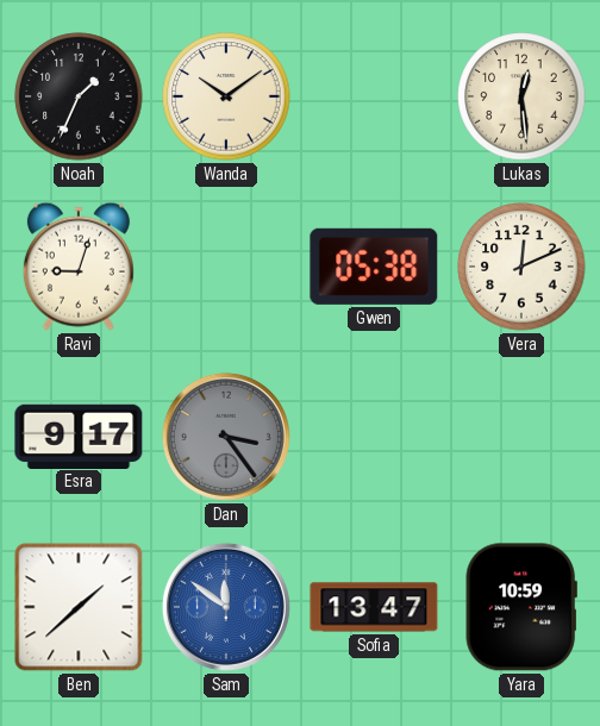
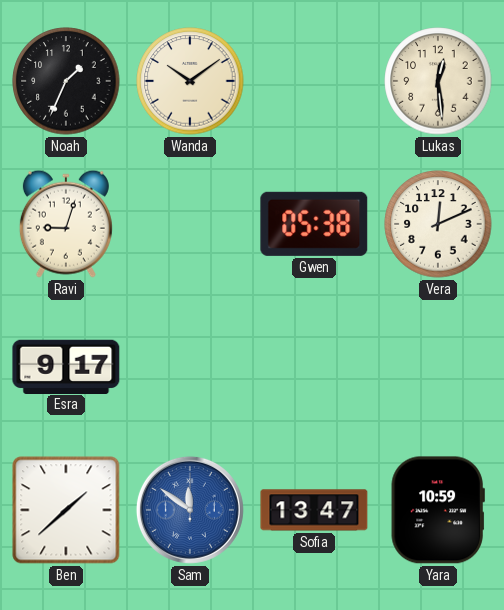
Dan: 3:24 -> none
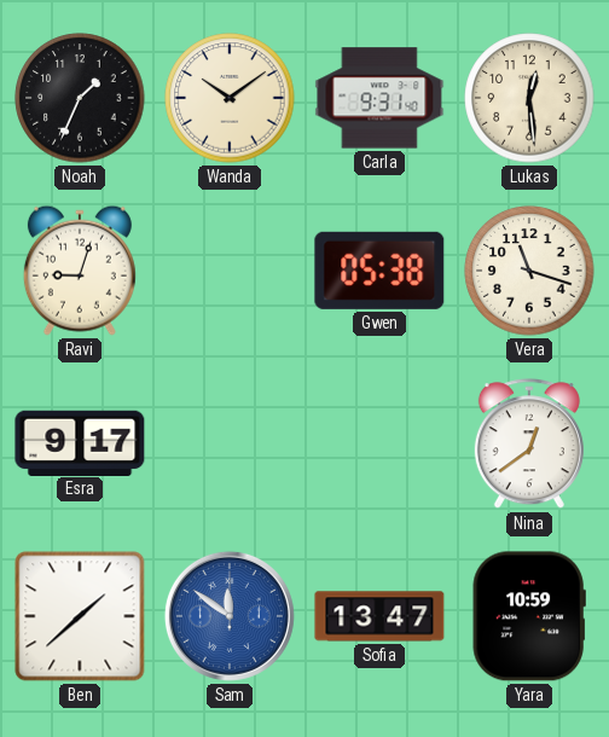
Carla: none -> 9:31
Vera: 12:11 -> 11:18
Nina: none -> 12:39
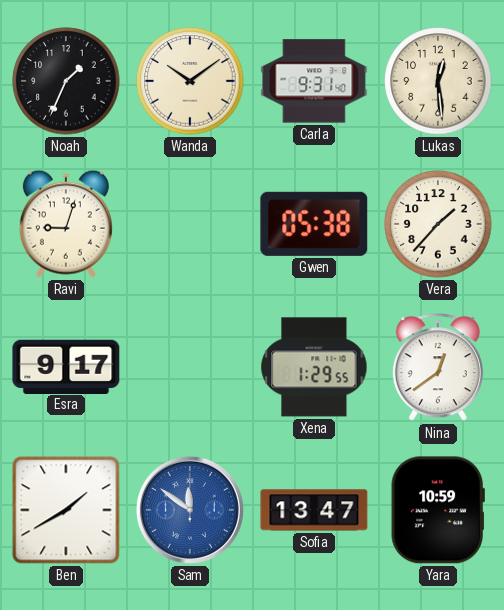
Vera: 11:18 -> 1:37
Xena: none -> 1:29
Ben: 1:38 -> 1:40
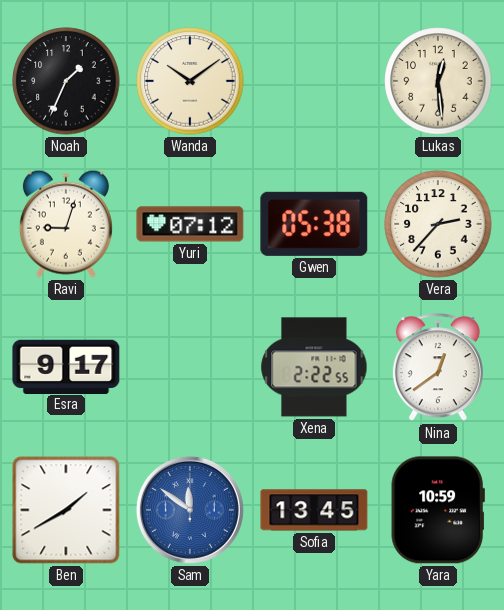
Carla: 9:31 -> none
Yuri: none -> 07:12
Vera: 1:37 -> 2:37
Xena: 1:29 -> 2:22
Sofia: 13:47 -> 13:45
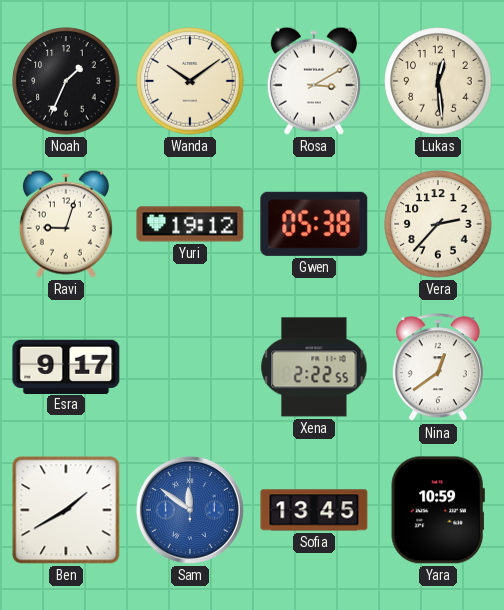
Rosa: none -> 3:10
Yuri: 07:12 -> 19:12
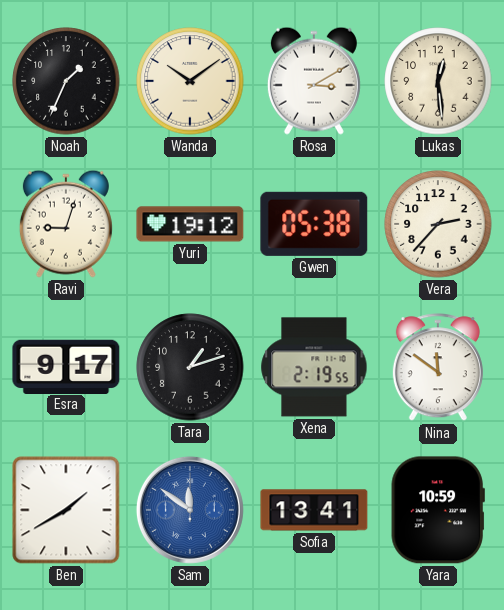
Tara: none -> 1:12
Xena: 2:22 -> 2:19
Nina: 12:39 -> 11:51
Sofia: 13:45 -> 13:41
